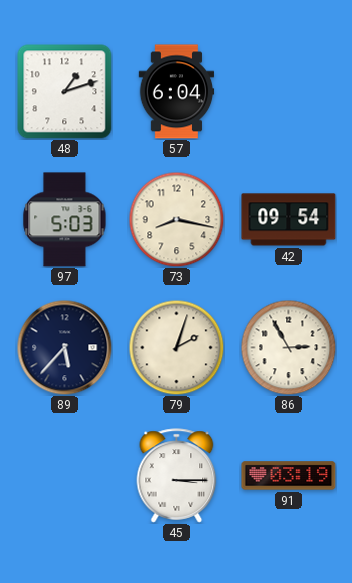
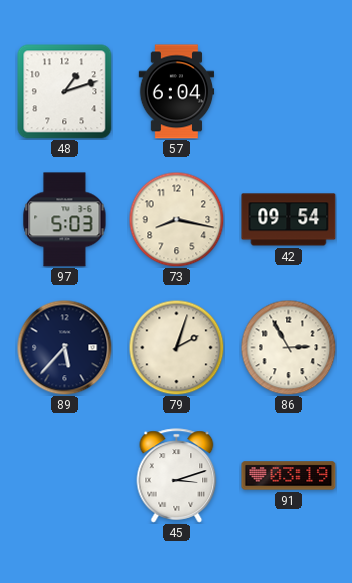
45: 3:15 -> 3:12
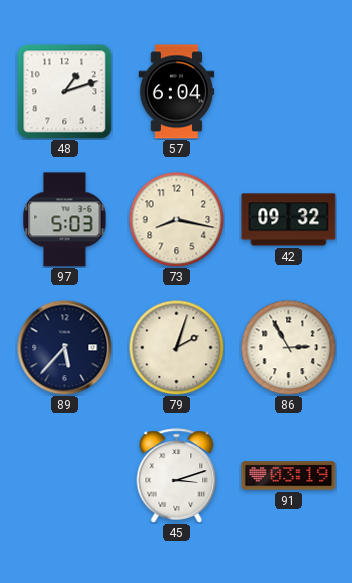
42: 09:54 -> 09:32
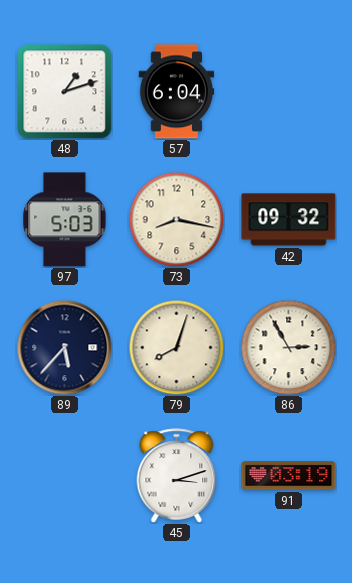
79: 2:03 -> 8:03
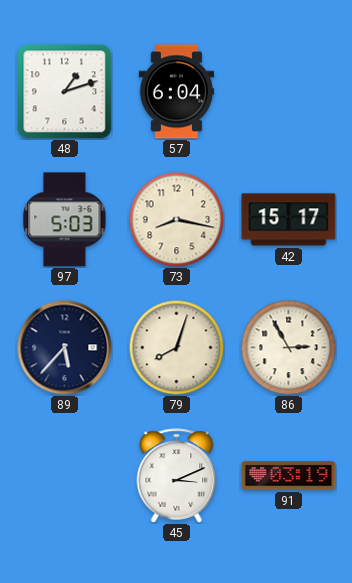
42: 09:32 -> 15:17
45: 3:12 -> 3:11
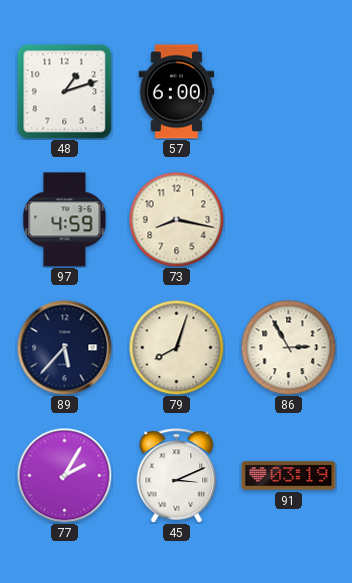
57: 6:04 -> 6:00
97: 5:03 -> 4:59
42: 15:17 -> none
77: none -> 2:05
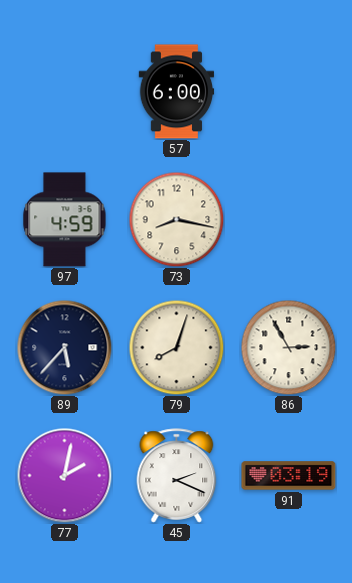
48: 1:12 -> none
77: 2:05 -> 2:02
45: 3:11 -> 2:19
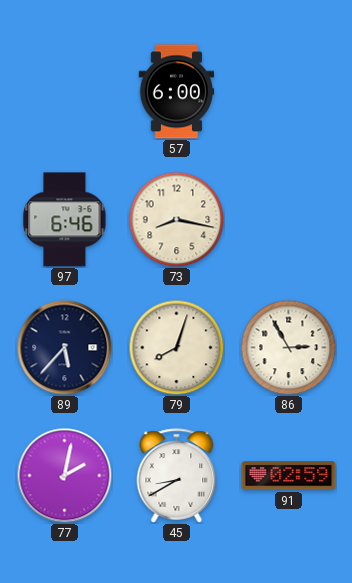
97: 4:59 -> 6:46
45: 2:19 -> 8:40
91: 03:19 -> 02:59
